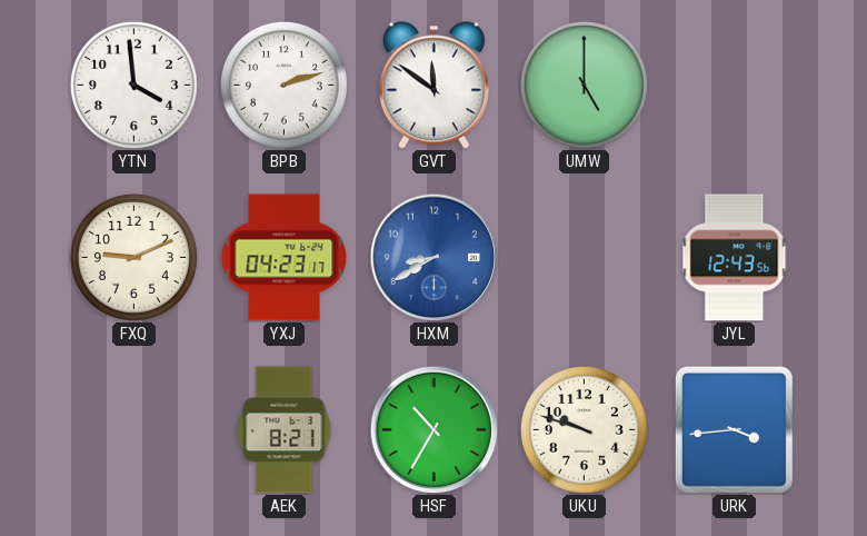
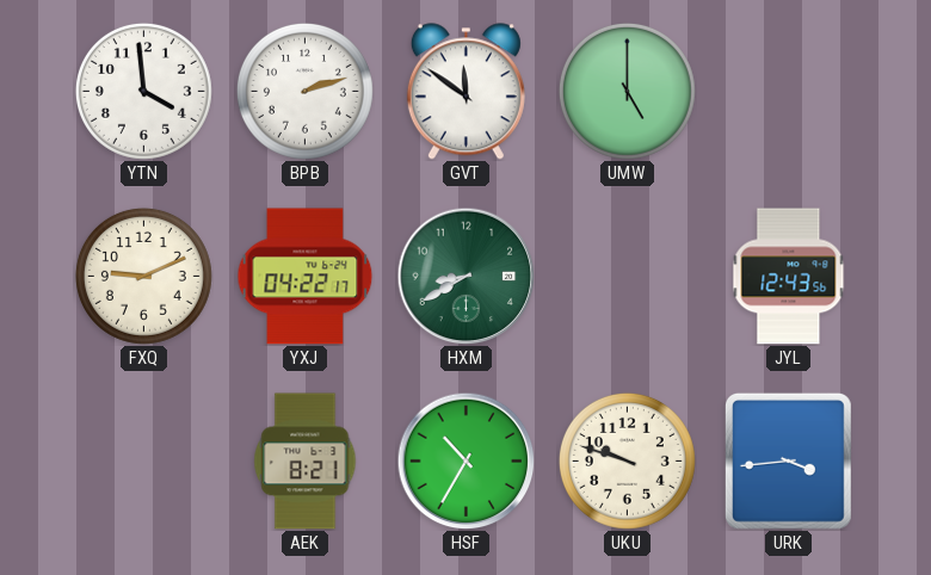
YXJ: 04:23 -> 04:22
HXM dial: blue -> green
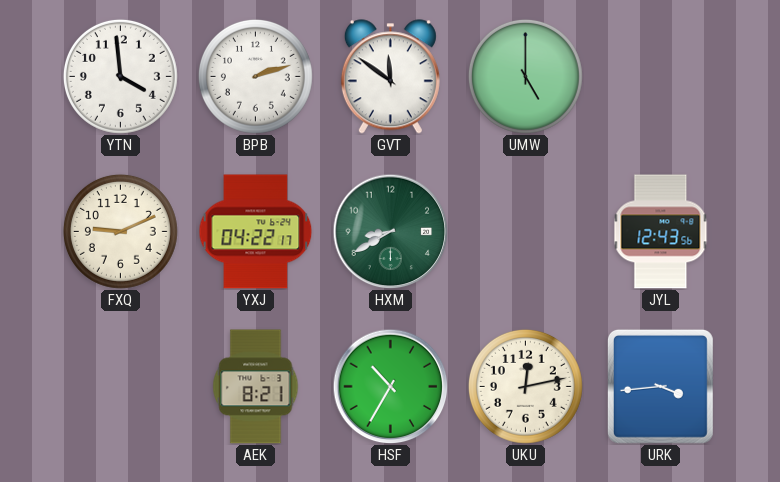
UKU: 9:48 -> 12:13
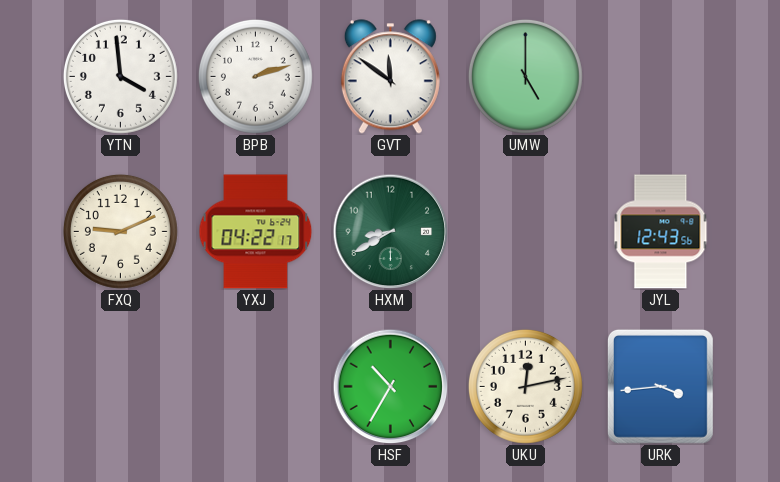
AEK: 8:21 -> none
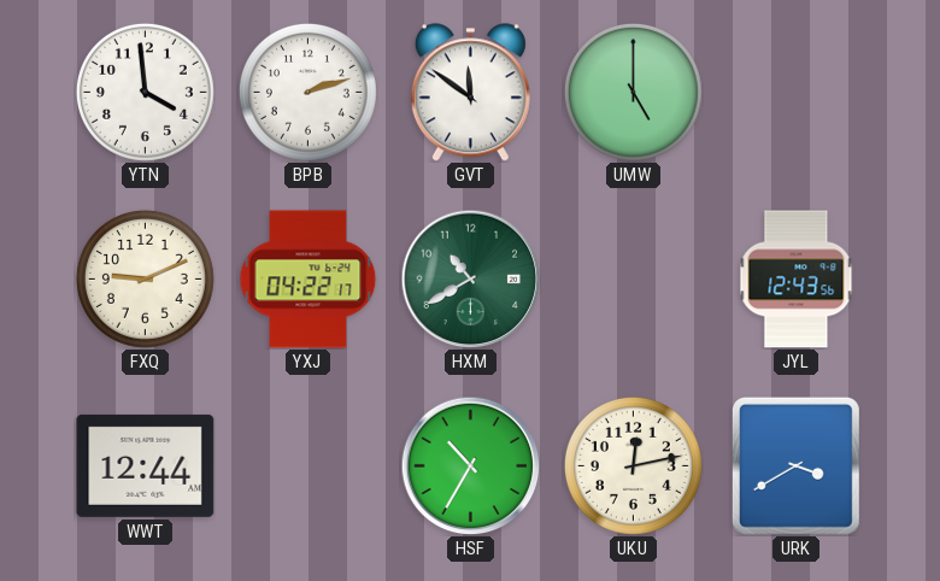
HXM: 8:40 -> 10:40
WWT: none -> 12:44
URK: 3:44 -> 3:40
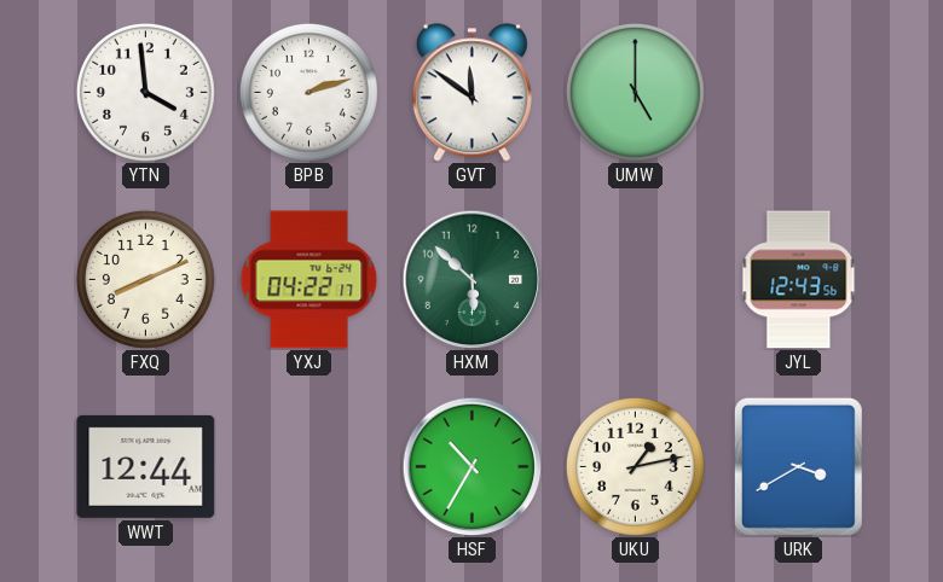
FXQ: 9:11 -> 8:11
HXM: 10:40 -> 5:52
UKU: 12:13 -> 1:13
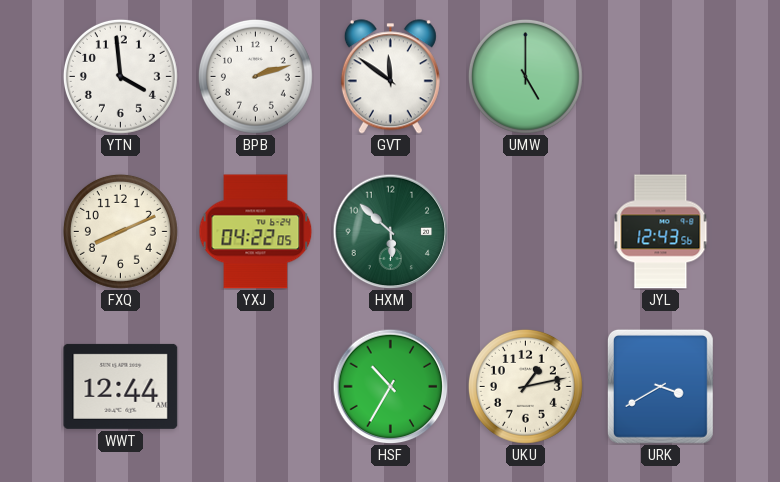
YXJ: 04:22:17 -> 04:22:05
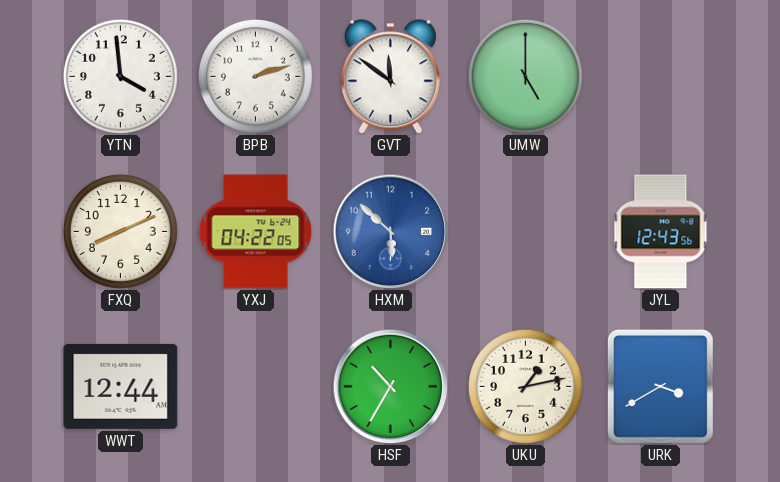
HXM dial: green -> blue
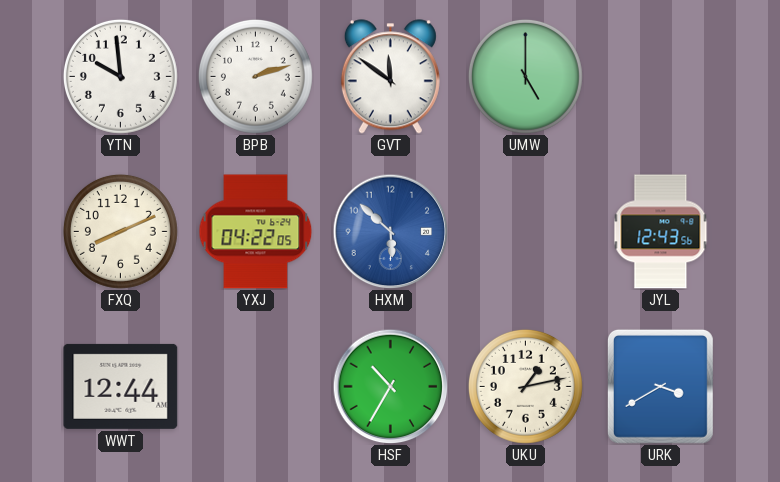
YTN: 3:59 -> 9:59
